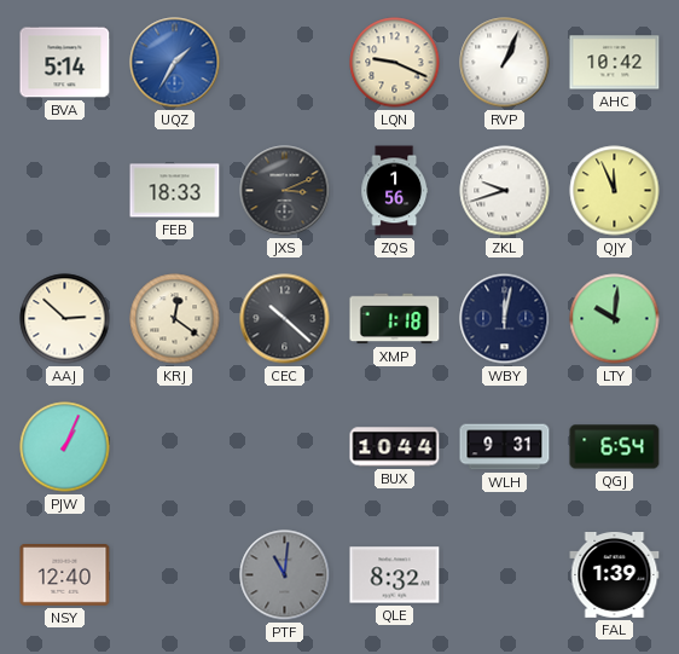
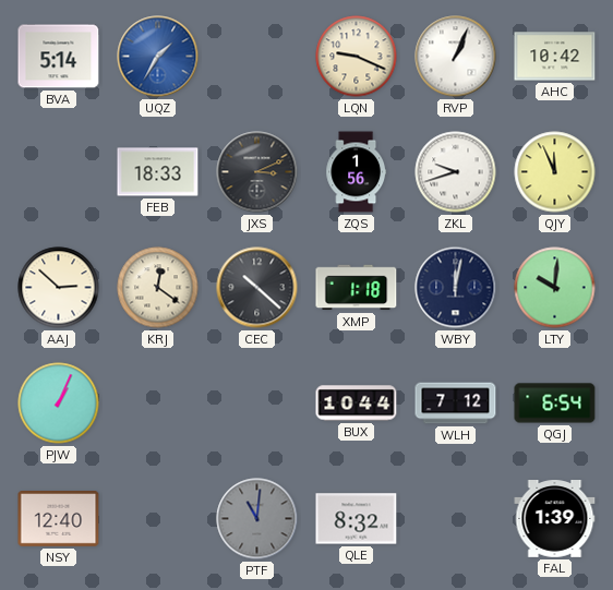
WLH: 9:31 -> 7:12
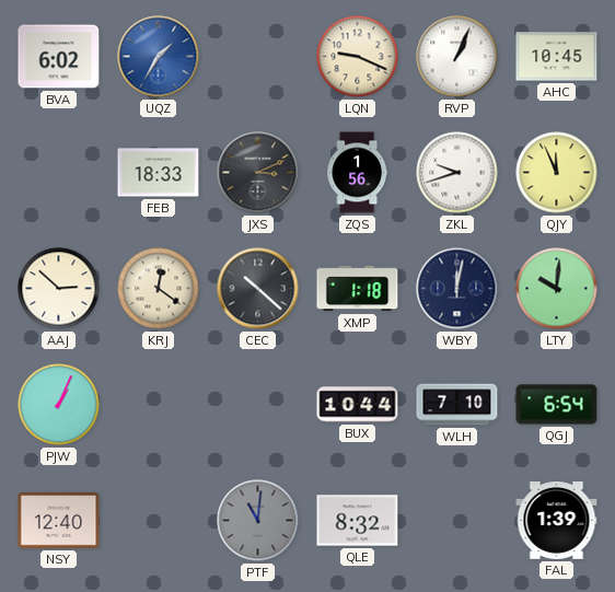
BVA: 5:14 -> 6:02
AHC: 10:42 -> 10:45
WLH: 7:12 -> 7:10
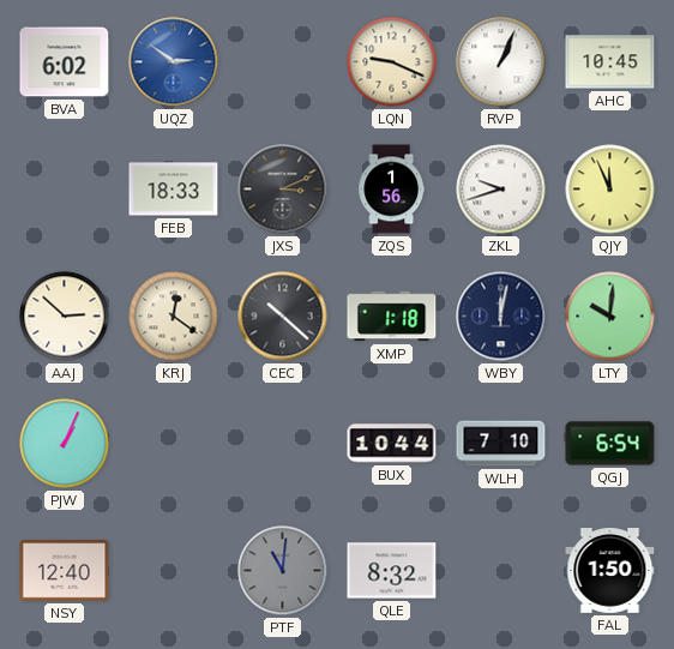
UQZ: 1:35 -> 2:51
FAL: 1:39 -> 1:50
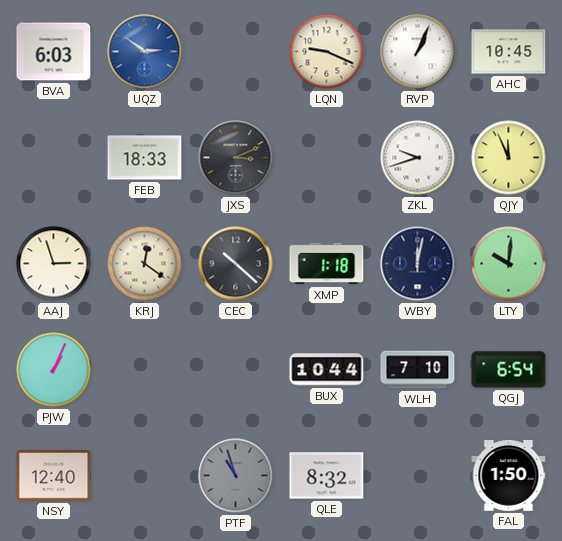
BVA: 6:02 -> 6:03
ZQS: 1:56 -> none
AAJ: 2:52 -> 2:57
PTF: 11:01 -> 10:57
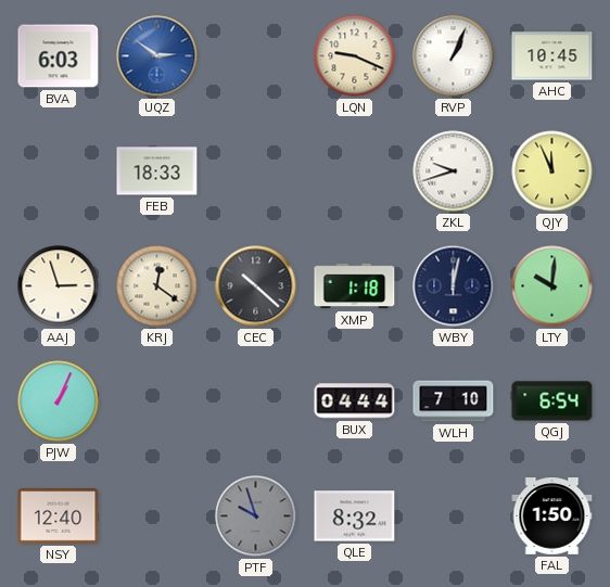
JXS: 3:11 -> none
BUX: 10:44 -> 04:44
PTF: 10:57 -> 9:57
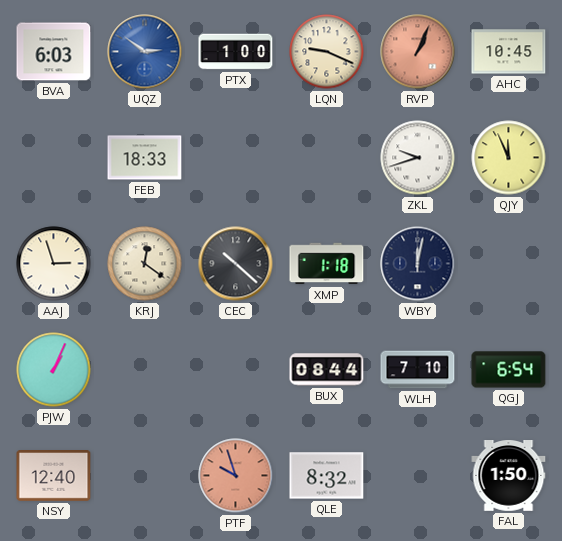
PTX: none -> 1:00
RVP dial: white -> salmon
LTY: 10:01 -> none
BUX: 04:44 -> 08:44
PTF dial: grey -> salmon
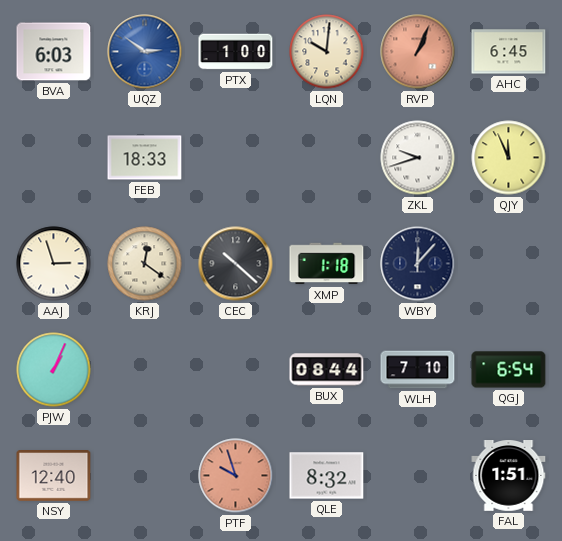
LQN: 9:19 -> 10:01
AHC: 10:45 -> 6:45
WBY: 12:02 -> 12:07
FAL: 1:50 -> 1:51
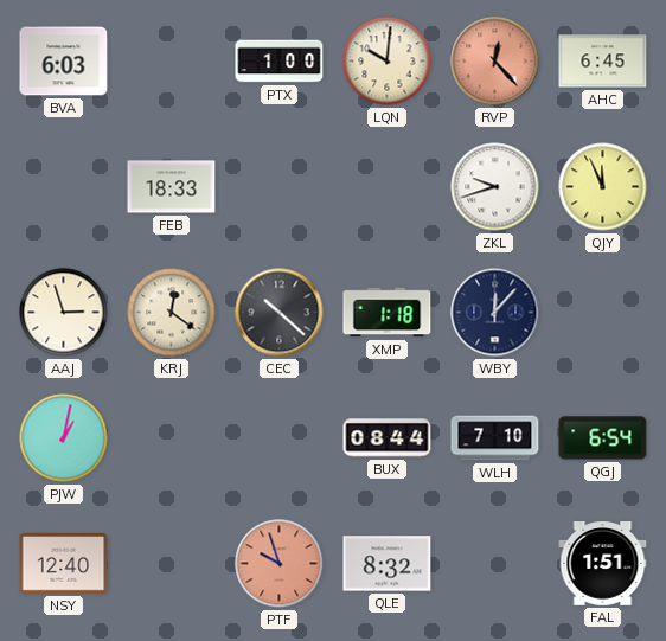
UQZ: 2:51 -> none
RVP: 1:04 -> 12:23
PJW: 1:04 -> 1:02
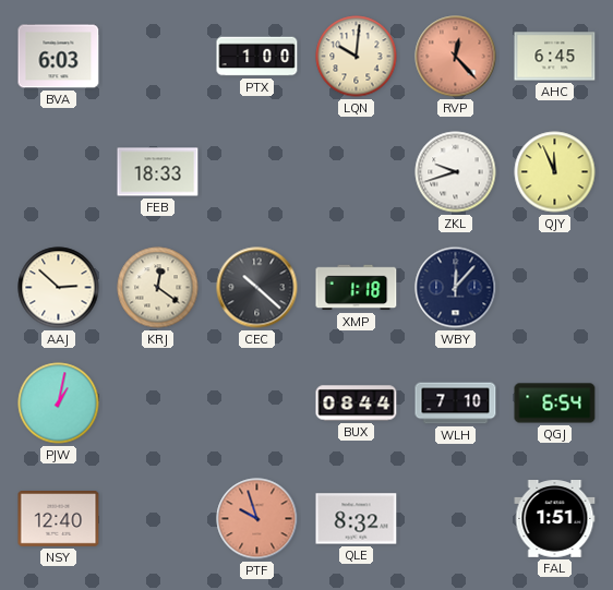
AAJ: 2:57 -> 2:52
